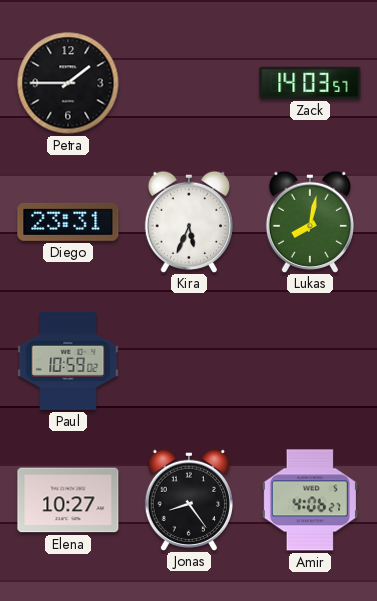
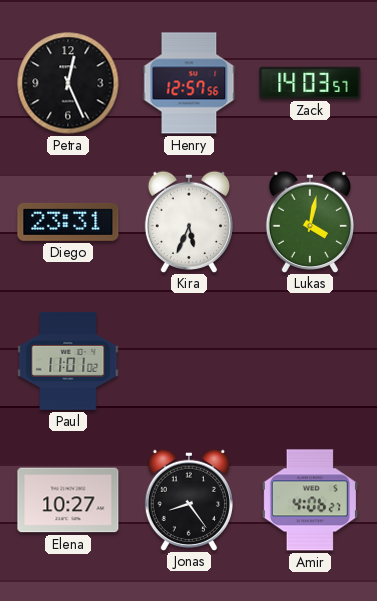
Petra: 1:45 -> 12:26
Henry: none -> 12:57
Lukas: 8:02 -> 4:02
Paul: 10:59 -> 11:01
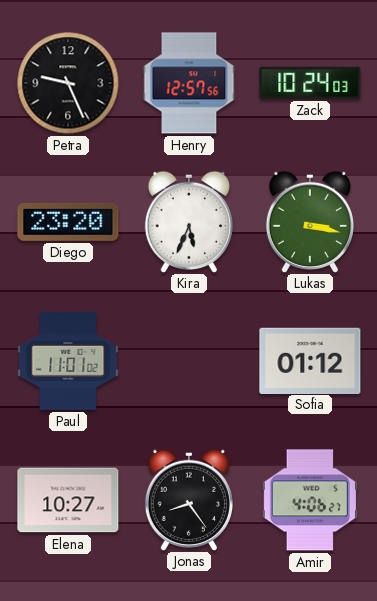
Petra: 12:26 -> 9:26
Zack: 14:03 -> 10:24
Diego: 23:31 -> 23:20
Lukas: 4:02 -> 3:17
Sofia: none -> 01:12
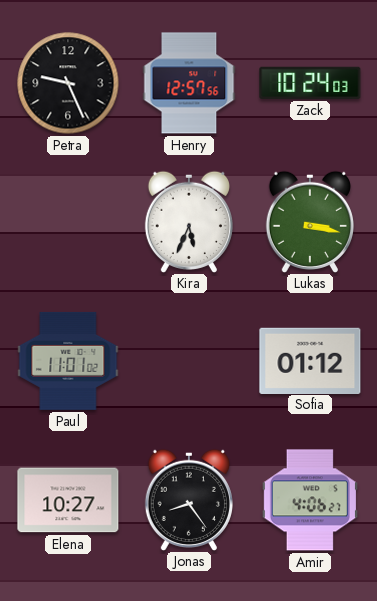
Diego: 23:20 -> none
